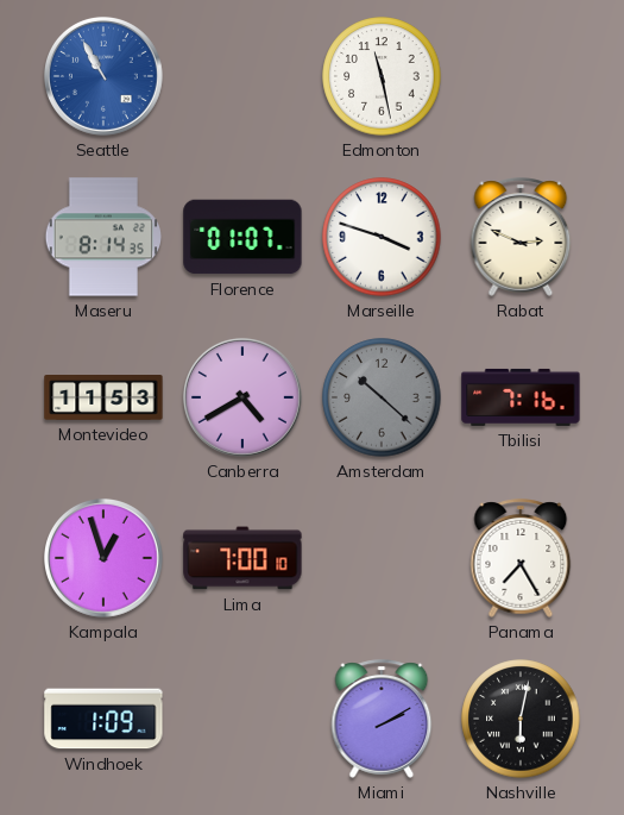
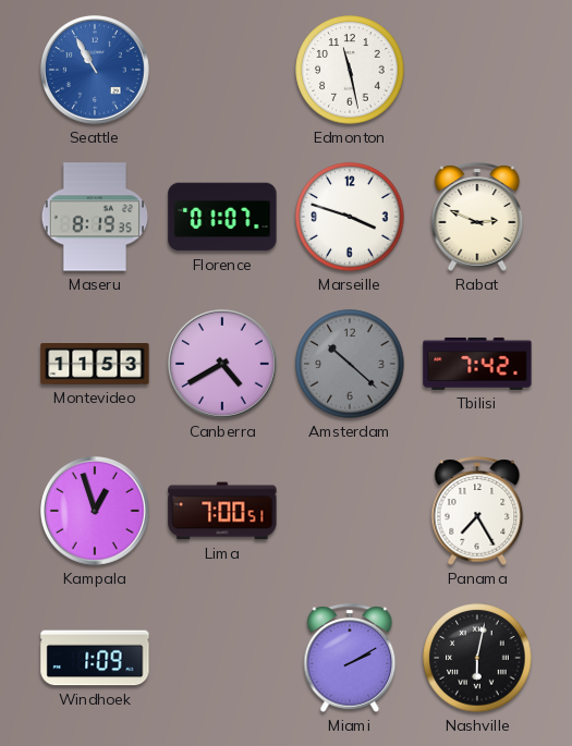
Maseru: 8:14 -> 8:19
Tbilisi: 7:16 -> 7:42
Lima: 7:00:10 -> 7:00:51
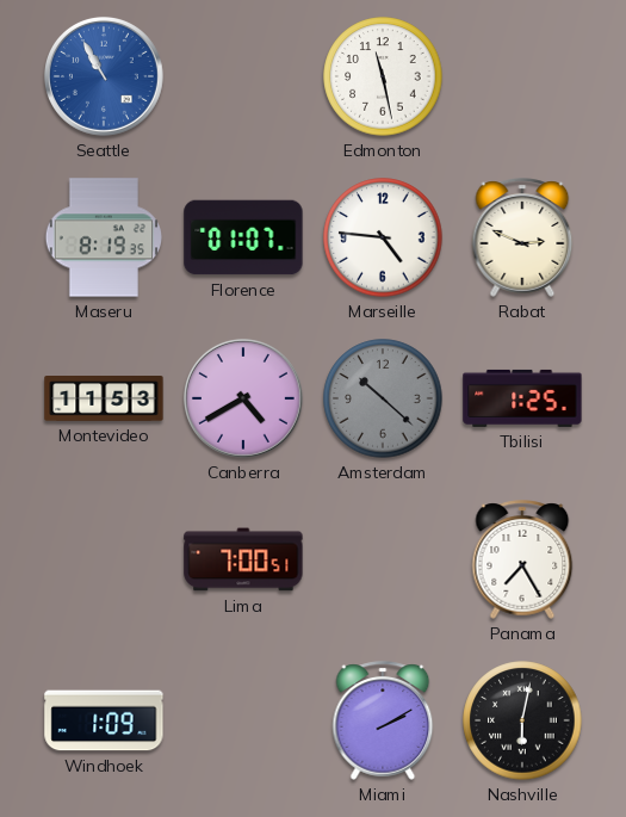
Marseille: 3:48 -> 4:46
Tbilisi: 7:42 -> 1:25
Kampala: 12:57 -> none
